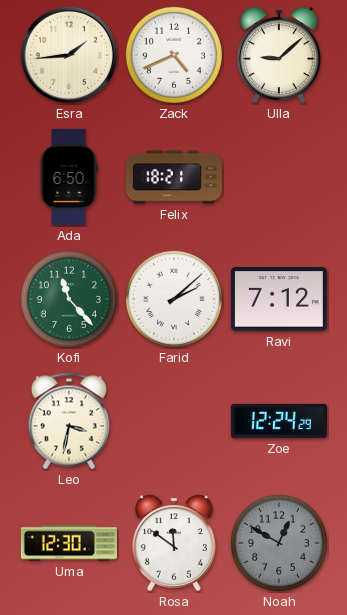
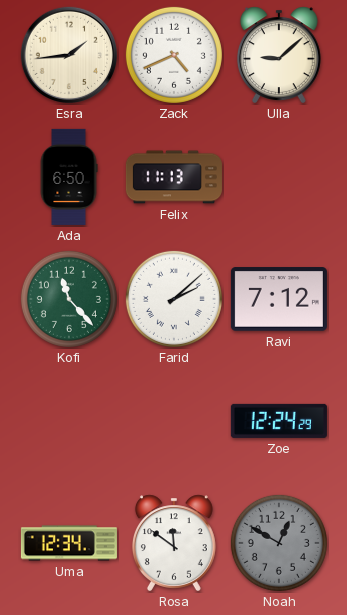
Felix: 18:21 -> 11:13
Leo: 3:32 -> none
Uma: 12:30 -> 12:34
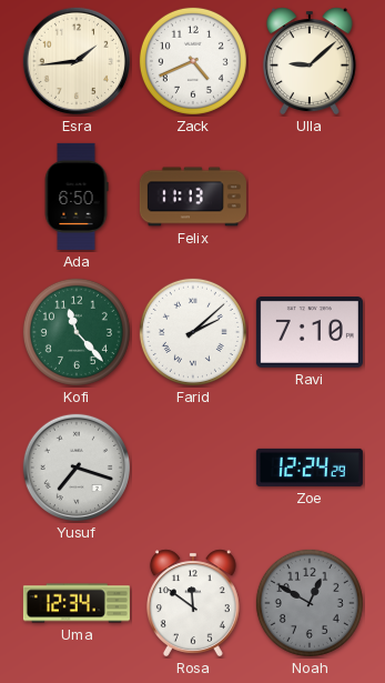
Ravi: 7:12 -> 7:10
Yusuf: none -> 7:18
